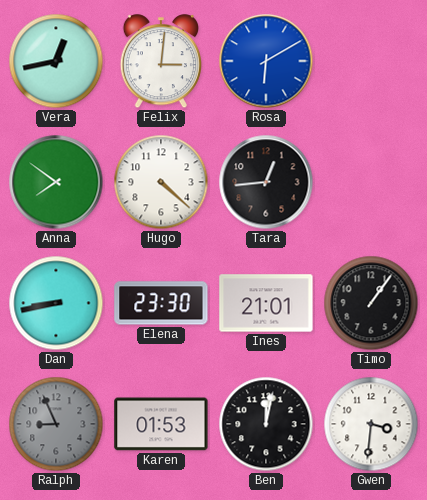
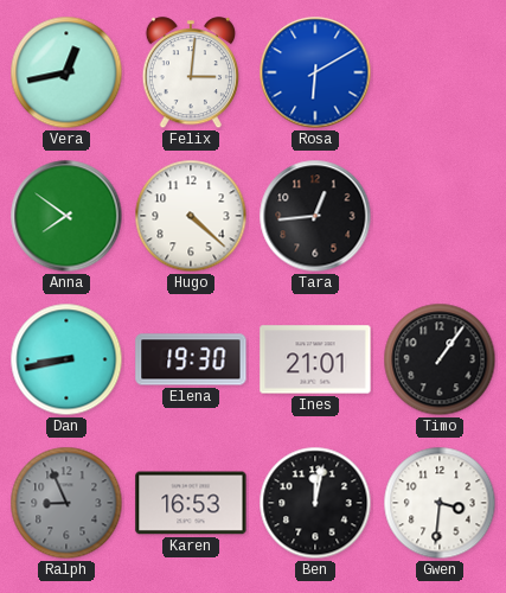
Elena: 23:30 -> 19:30
Karen: 01:53 -> 16:53
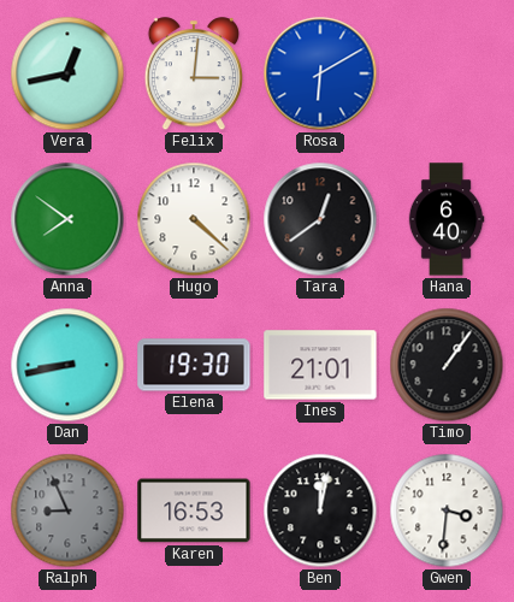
Tara: 12:44 -> 12:39
Hana: none -> 6:40
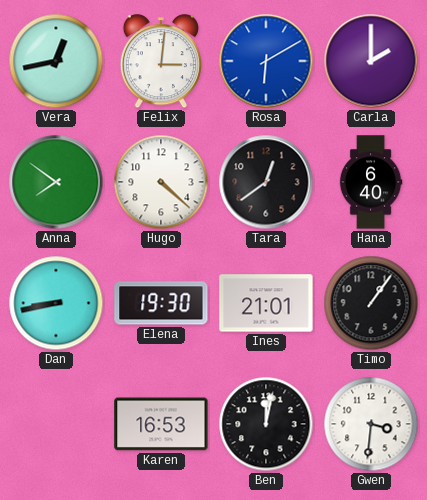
Carla: none -> 2:00
Ralph: 8:56 -> none
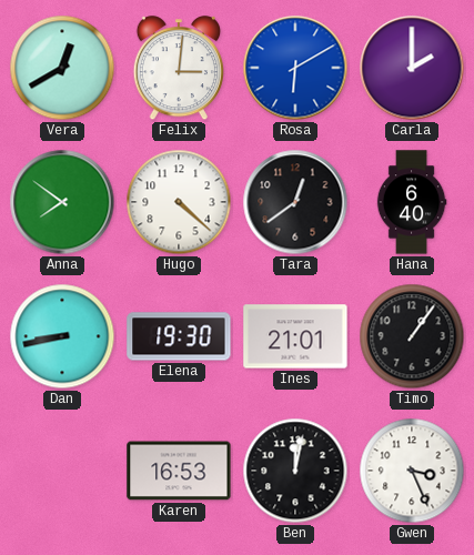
Vera: 12:43 -> 12:40
Gwen: 3:31 -> 3:26
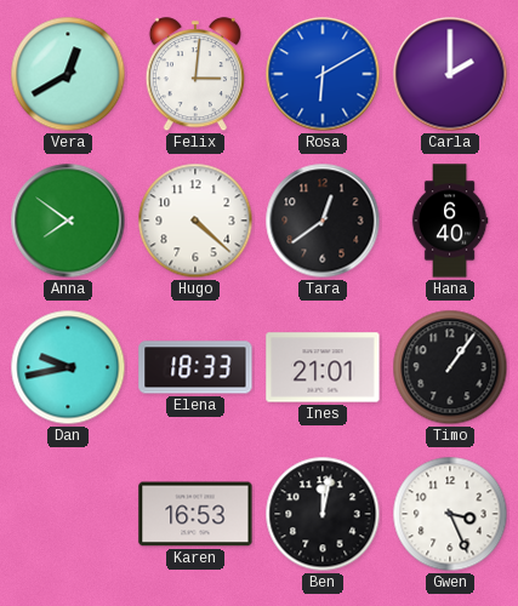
Dan: 8:43 -> 9:43
Elena: 19:30 -> 18:33
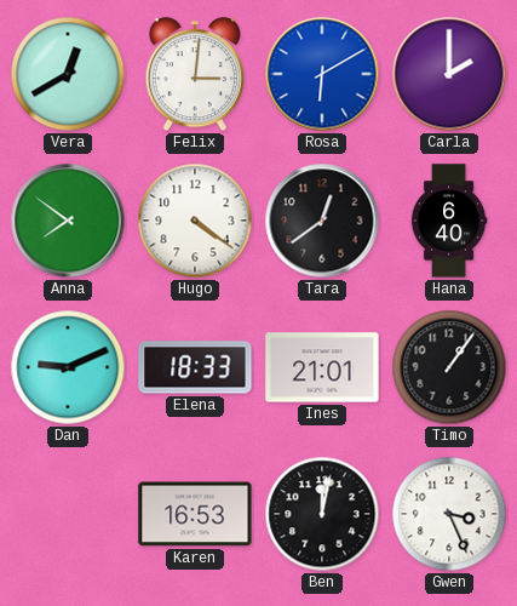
Hugo: 4:22 -> 4:21
Dan: 9:43 -> 9:11
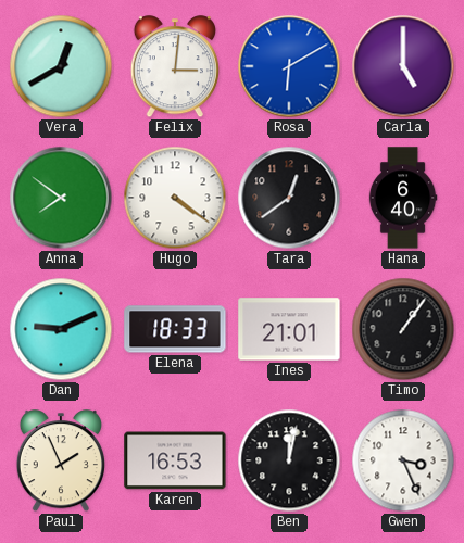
Carla: 2:00 -> 5:00
Paul: none -> 1:56
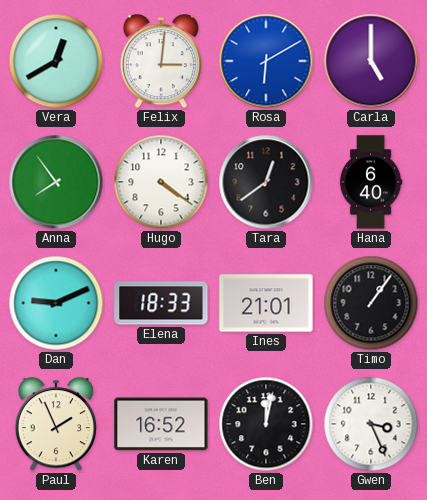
Anna: 7:51 -> 7:54
Karen: 16:53 -> 16:52
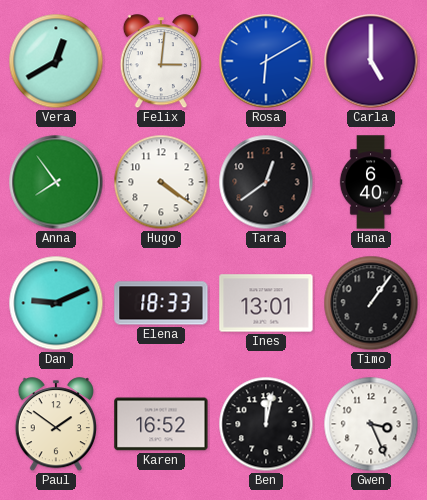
Ines: 21:01 -> 13:01
Paul: 1:56 -> 1:51
